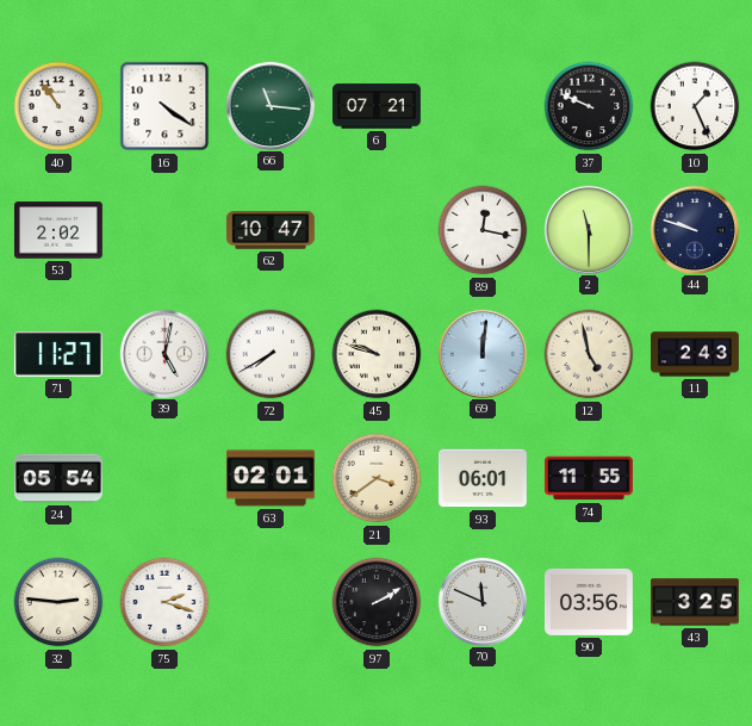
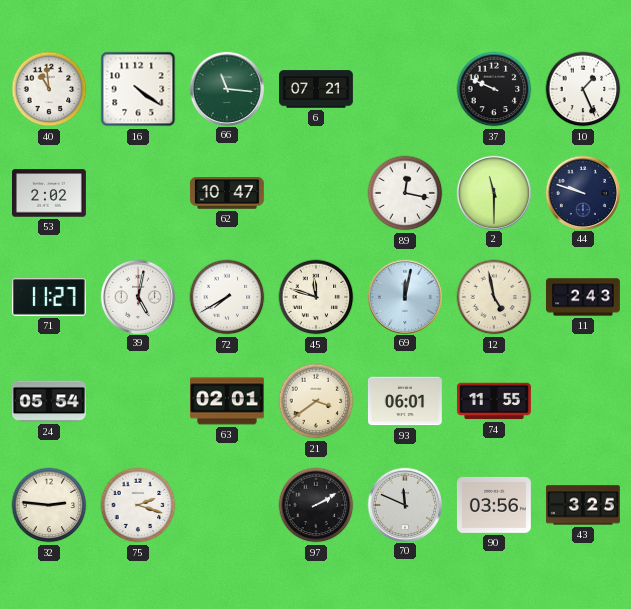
40: 10:54 -> 10:59
45: 9:48 -> 11:48
69: 12:01 -> 12:02
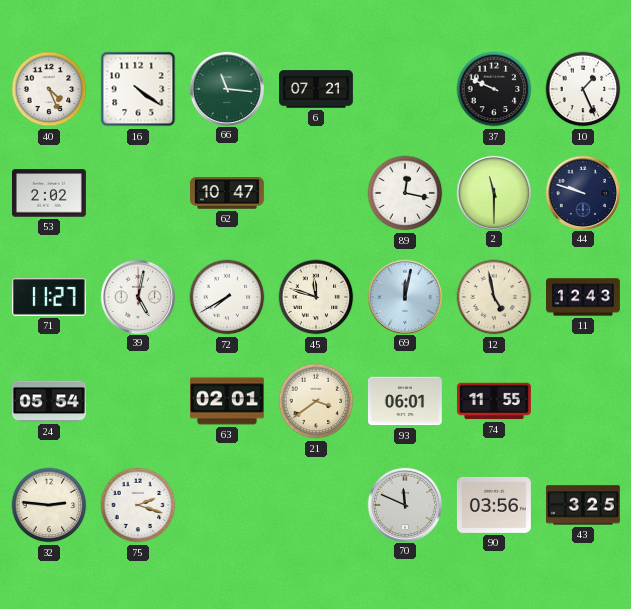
40: 10:59 -> 4:26
11: 2:43 -> 12:43
97: 2:10 -> none
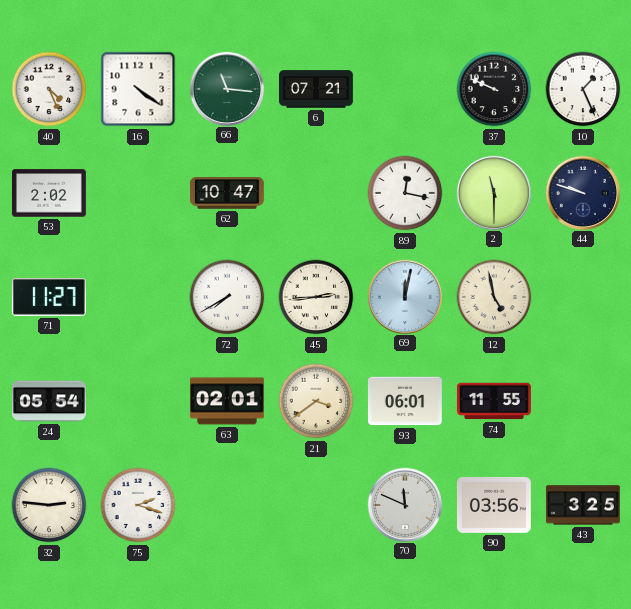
39: 5:02 -> none
45: 11:48 -> 2:44
11: 12:43 -> none
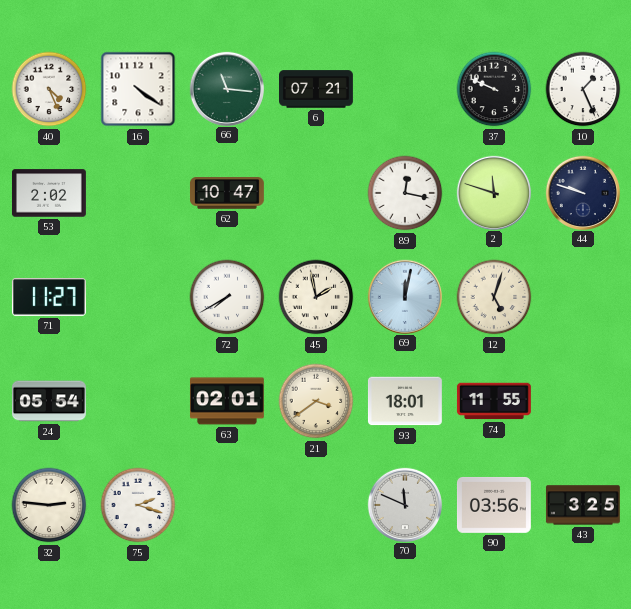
2: 11:30 -> 11:48
45: 2:44 -> 1:58
12: 4:58 -> 5:03
93: 06:01 -> 18:01
